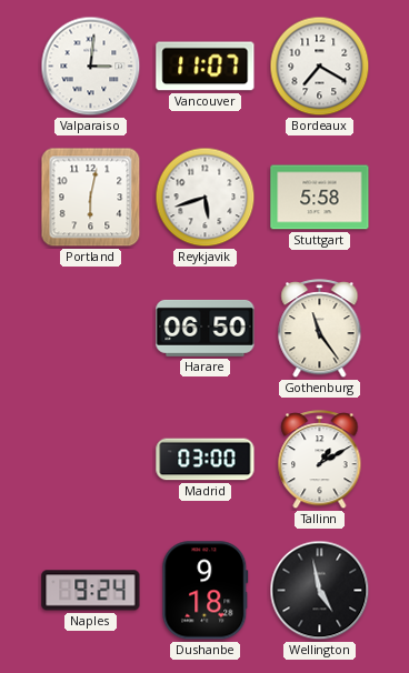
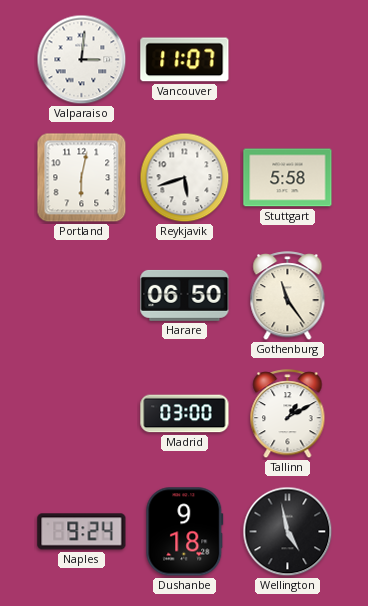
Bordeaux: 7:20 -> none
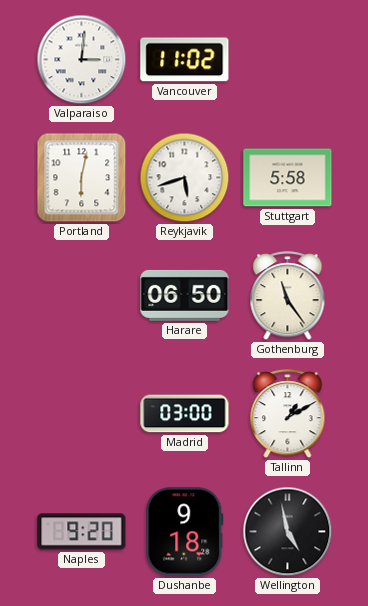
Vancouver: 11:07 -> 11:02
Naples: 9:24 -> 9:20
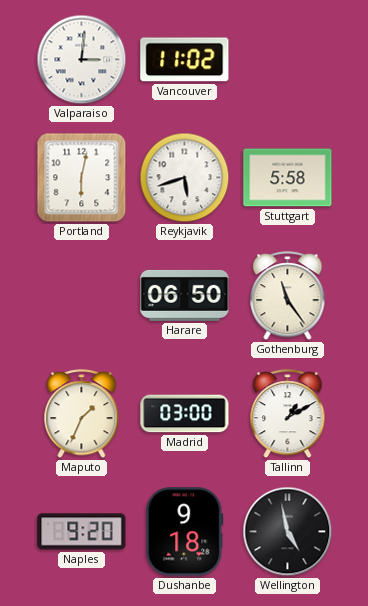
Maputo: none -> 1:34
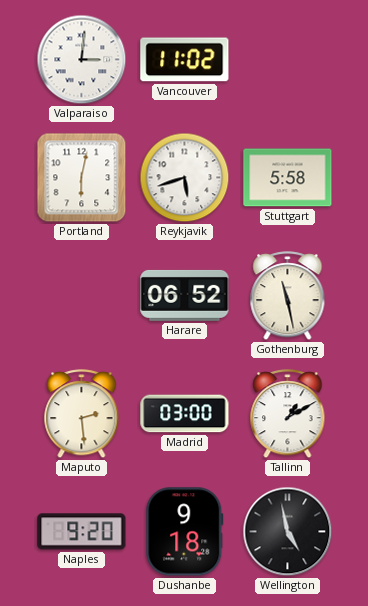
Harare: 06:50 -> 06:52
Gothenburg: 11:24 -> 11:28
Maputo: 1:34 -> 2:29
